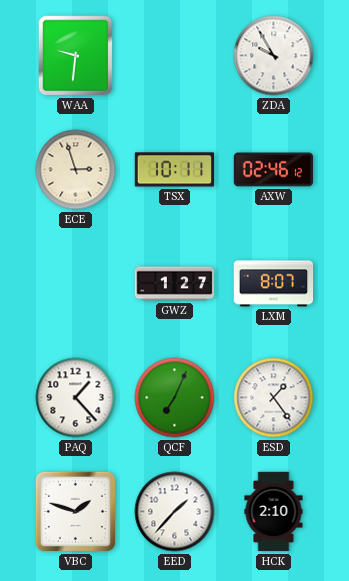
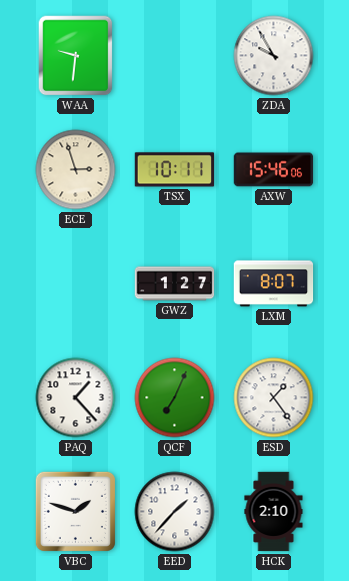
AXW: 02:46 -> 15:46
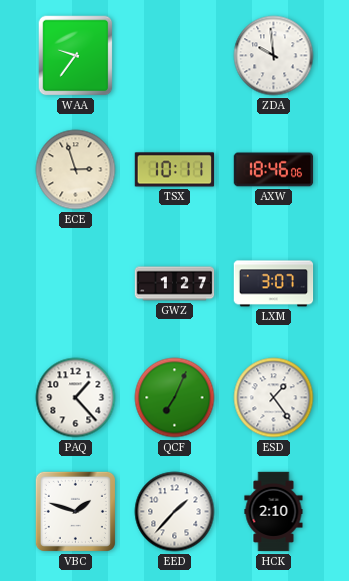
WAA: 9:31 -> 9:36
ZDA: 9:55 -> 9:59
AXW: 15:46 -> 18:46
LXM: 8:07 -> 3:07
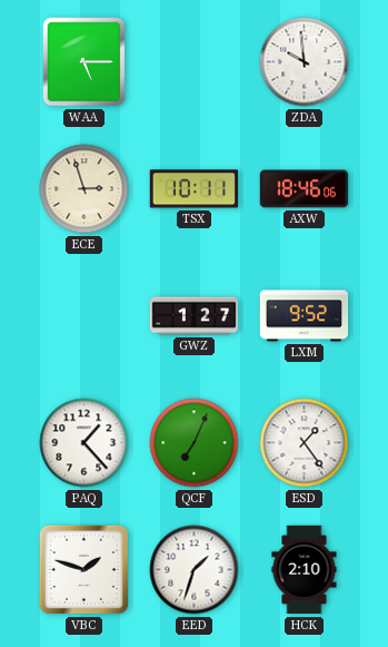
WAA: 9:36 -> 5:15
LXM: 3:07 -> 9:52
EED: 1:37 -> 1:33
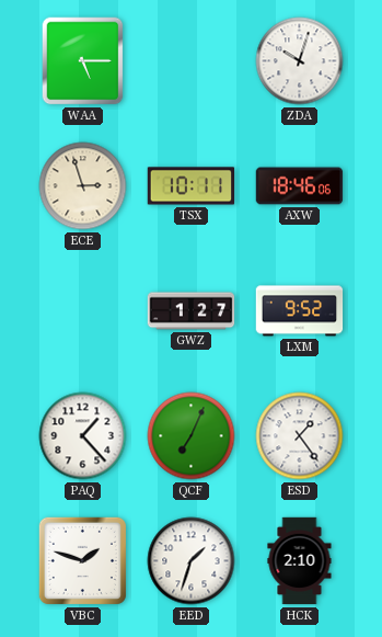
ZDA: 9:59 -> 10:03
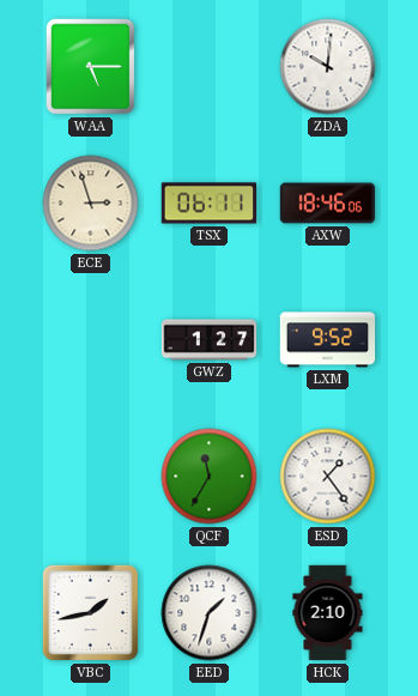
ZDA: 10:03 -> 10:01
TSX: 10:11 -> 06:11
PAQ: 1:23 -> none
QCF: 7:04 -> 11:35
VBC: 1:48 -> 1:43
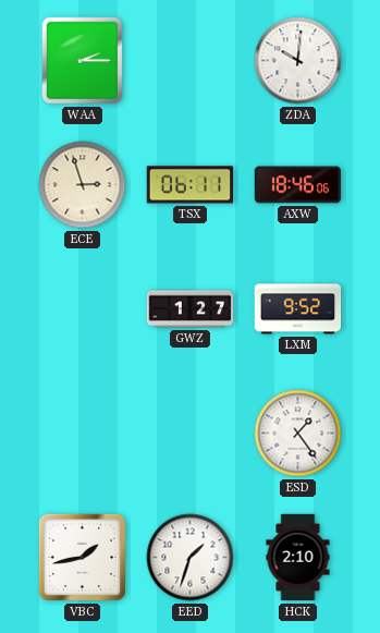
WAA: 5:15 -> 2:15
QCF: 11:35 -> none
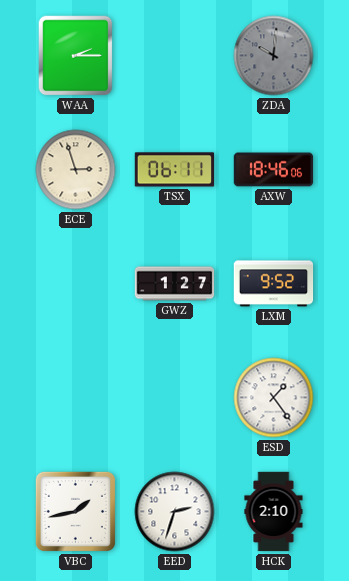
ZDA dial: white -> grey
EED: 1:33 -> 2:33
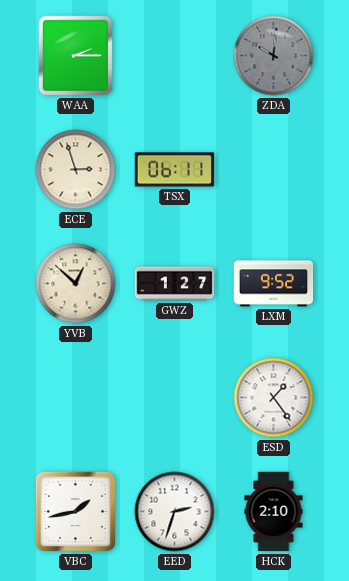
AXW: 18:46 -> none
YVB: none -> 12:52
